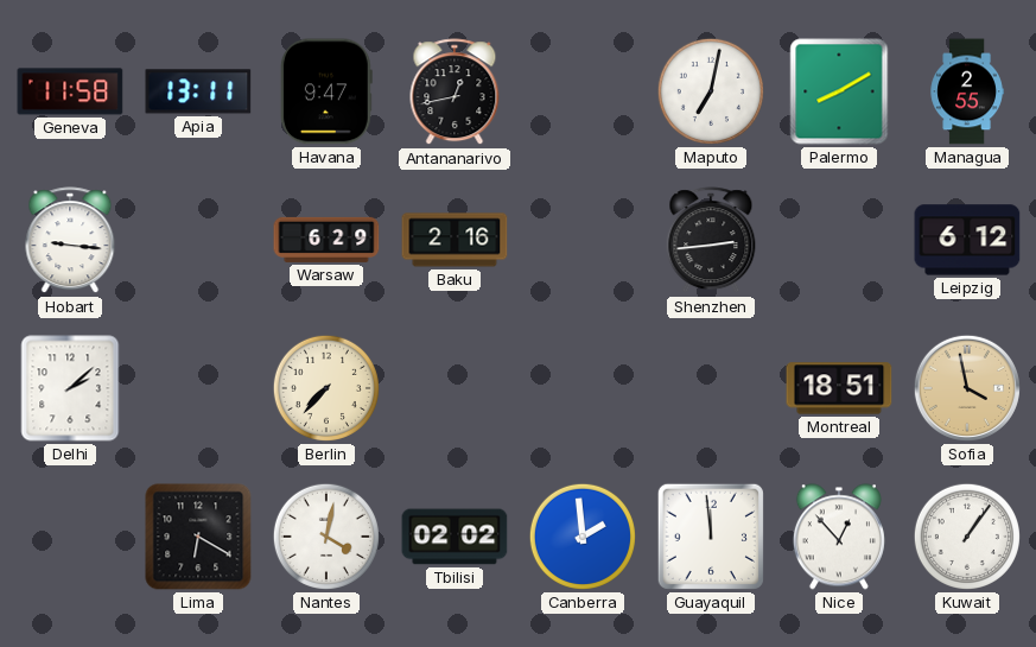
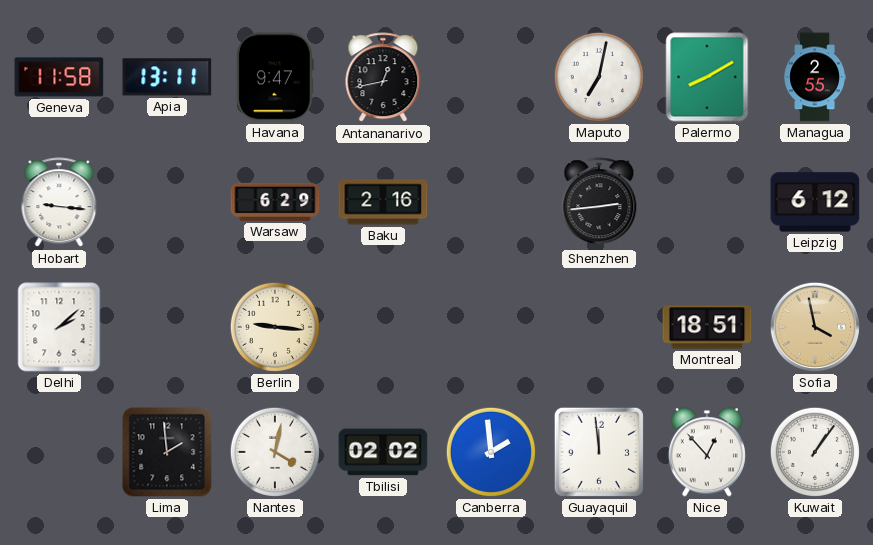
Berlin: 7:37 -> 9:16
Lima: 6:20 -> 1:59
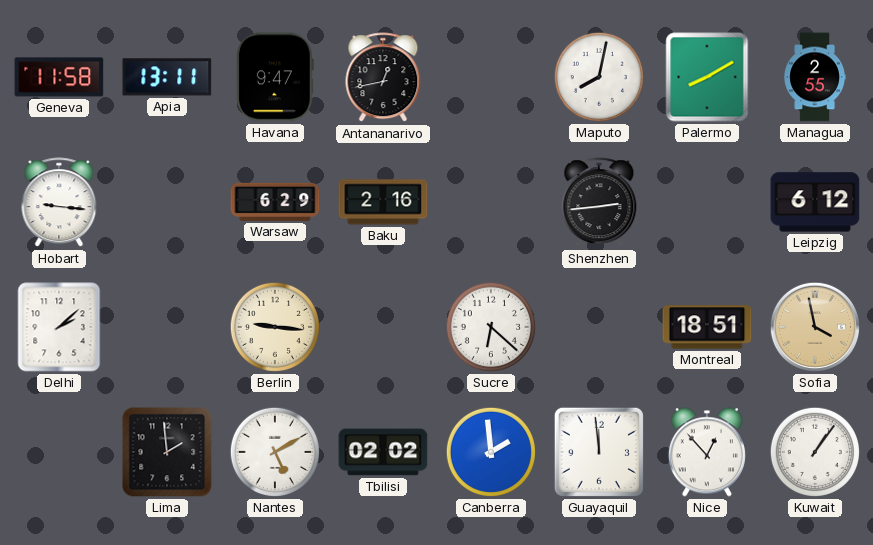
Maputo: 7:02 -> 8:02
Sucre: none -> 6:22
Nantes: 4:02 -> 5:10
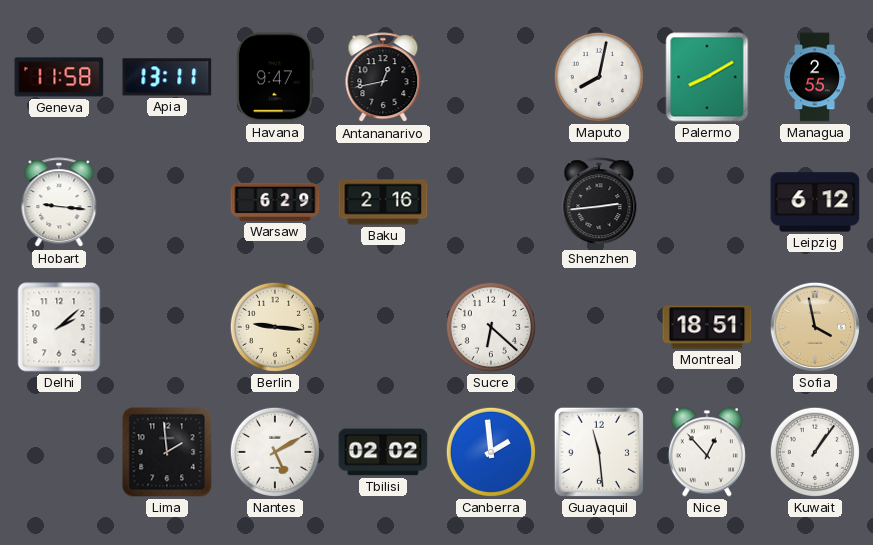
Guayaquil: 11:59 -> 11:29
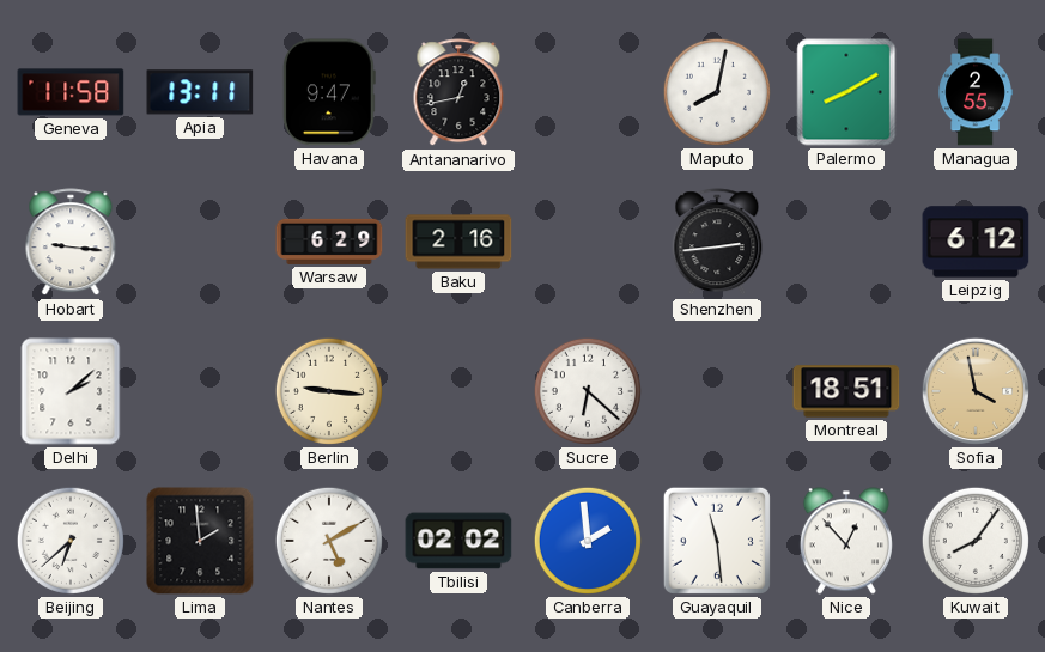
Beijing: none -> 6:38
Kuwait: 1:06 -> 8:06
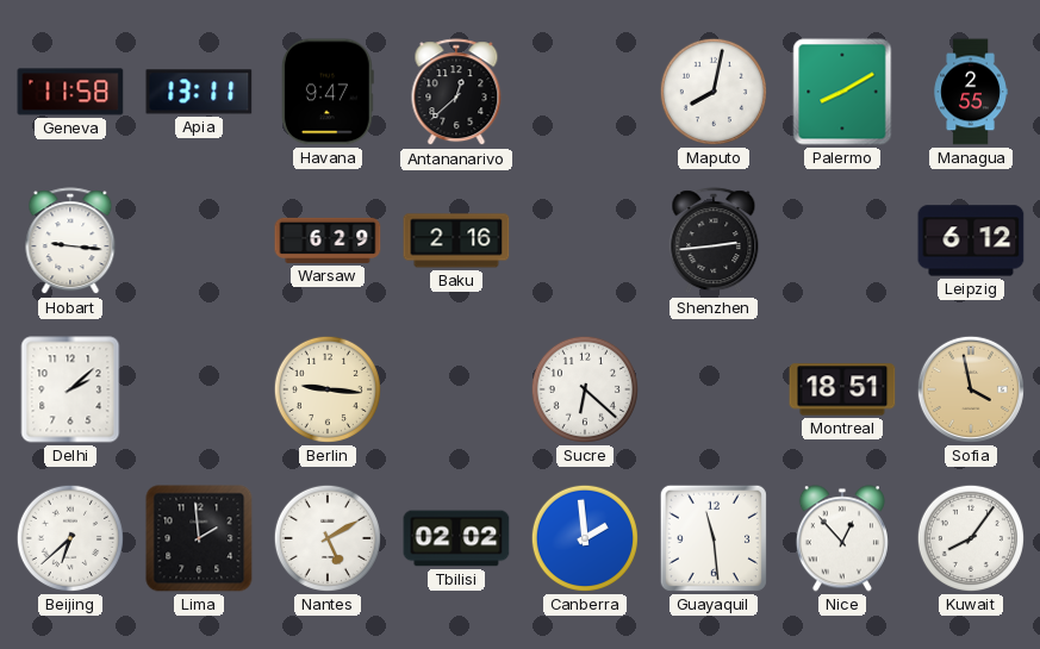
Antananarivo: 12:43 -> 12:38
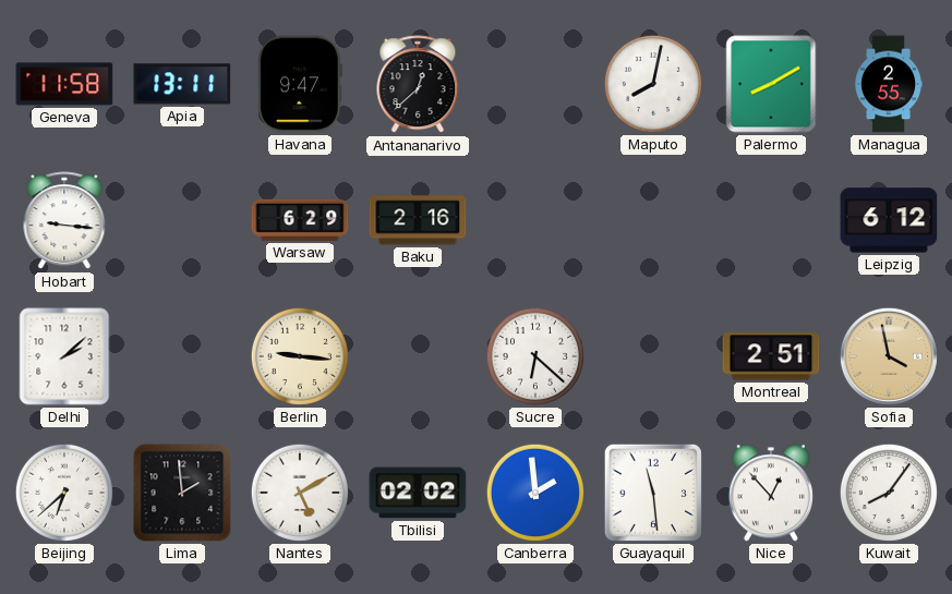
Shenzhen: 2:44 -> none
Montreal: 18:51 -> 2:51
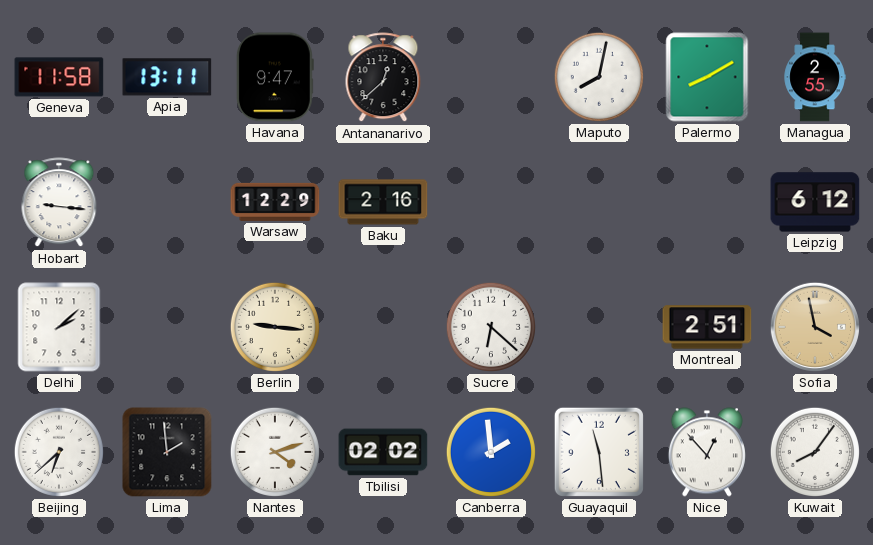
Warsaw: 6:29 -> 12:29
Nantes: 5:10 -> 4:12
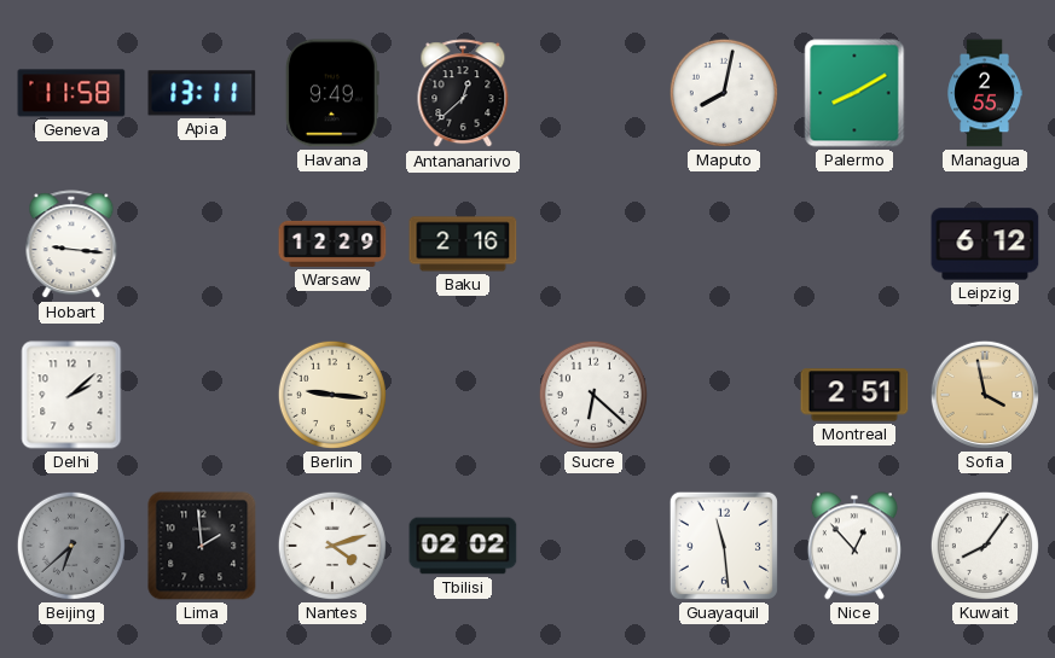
Havana: 9:47 -> 9:49
Beijing dial: white -> grey
Canberra: 1:59 -> none
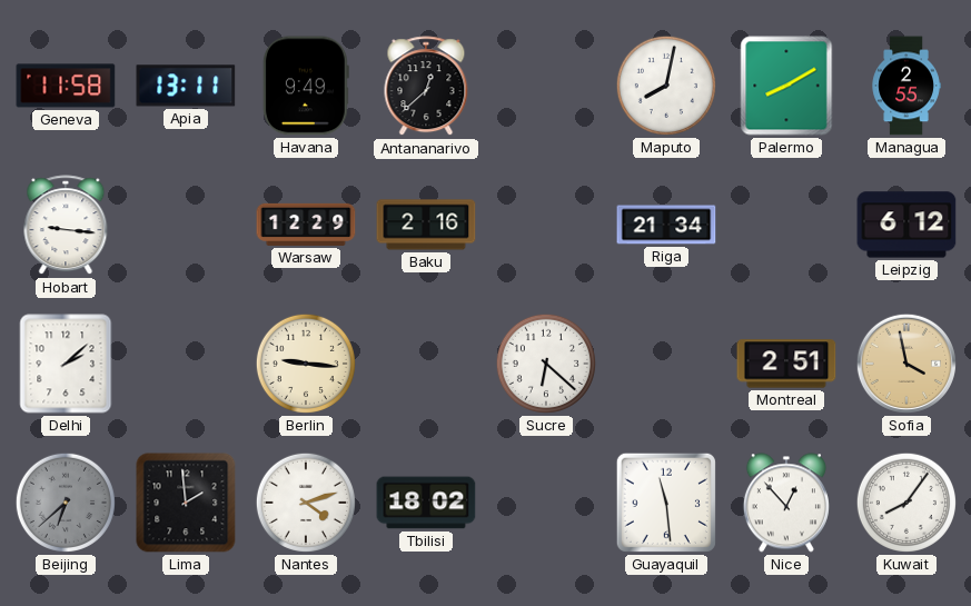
Riga: none -> 21:34
Tbilisi: 02:02 -> 18:02
